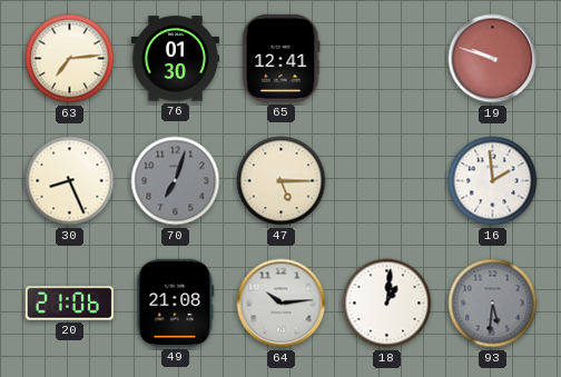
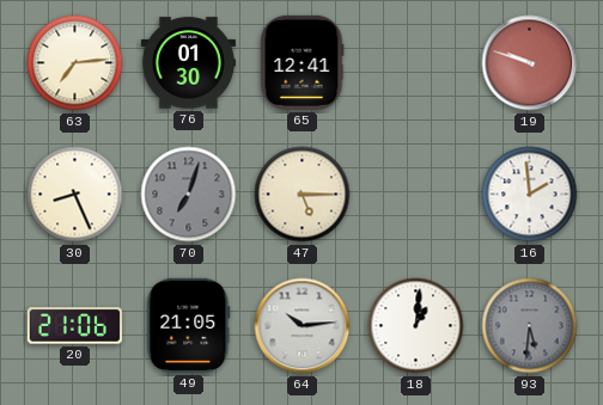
49: 21:08 -> 21:05
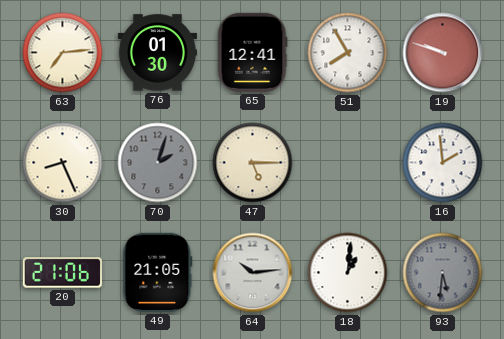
51: none -> 7:55
70: 7:03 -> 2:03
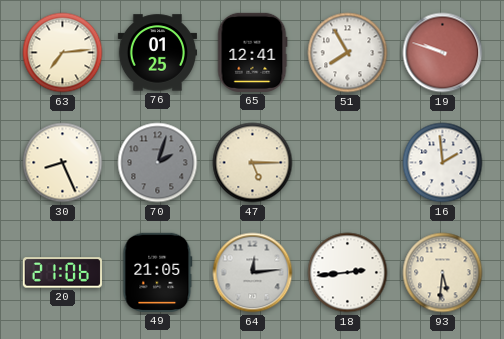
76: 01:30 -> 01:25
64: 10:14 -> 12:14
18: 1:01 -> 2:44
93 dial: grey -> cream
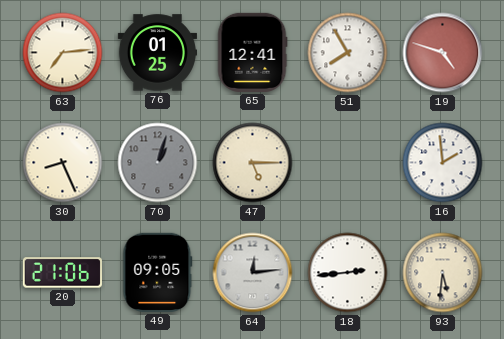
19: 9:48 -> 4:48
70: 2:03 -> 1:03
49: 21:05 -> 09:05
